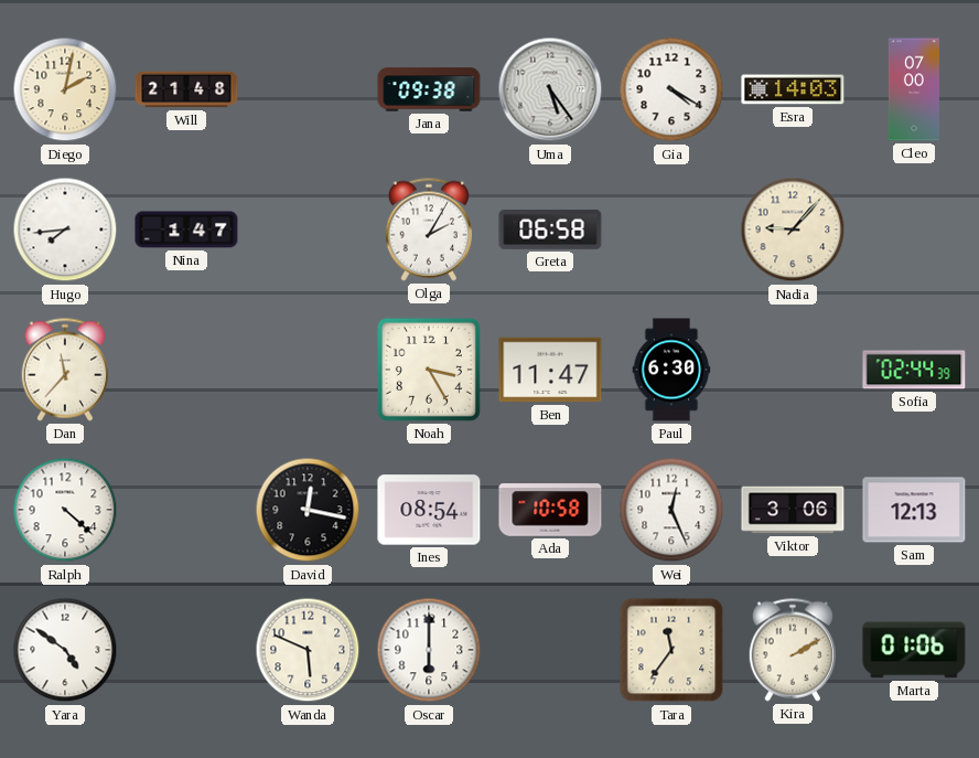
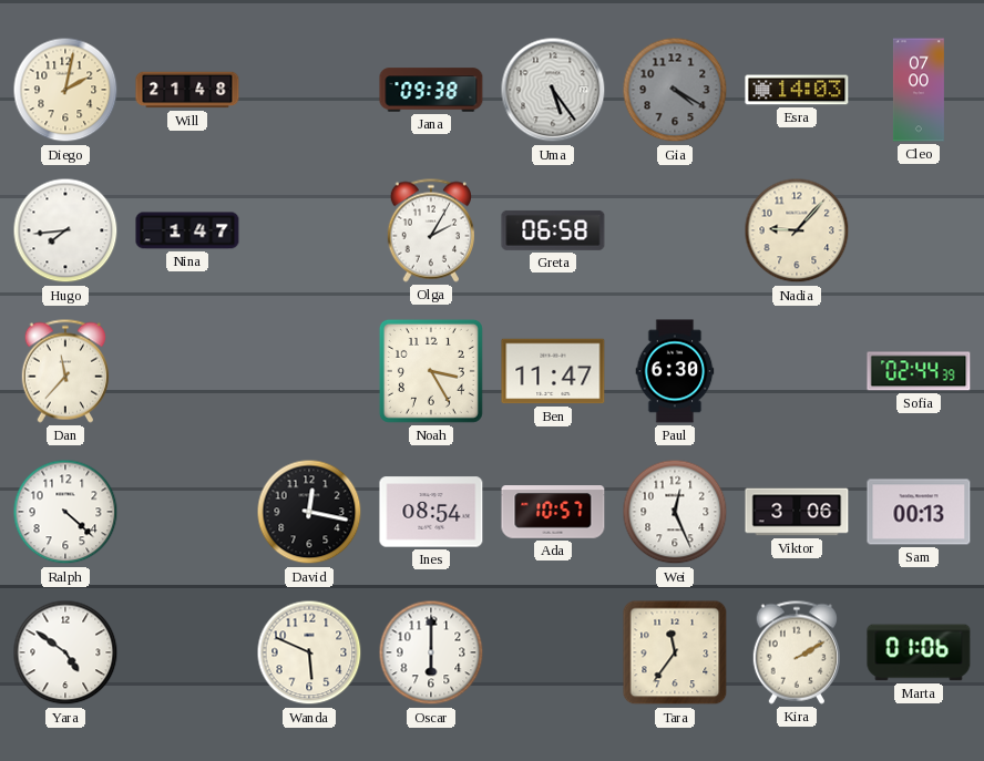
Gia dial: white -> grey
Ada: 10:58 -> 10:57
Sam: 12:13 -> 00:13
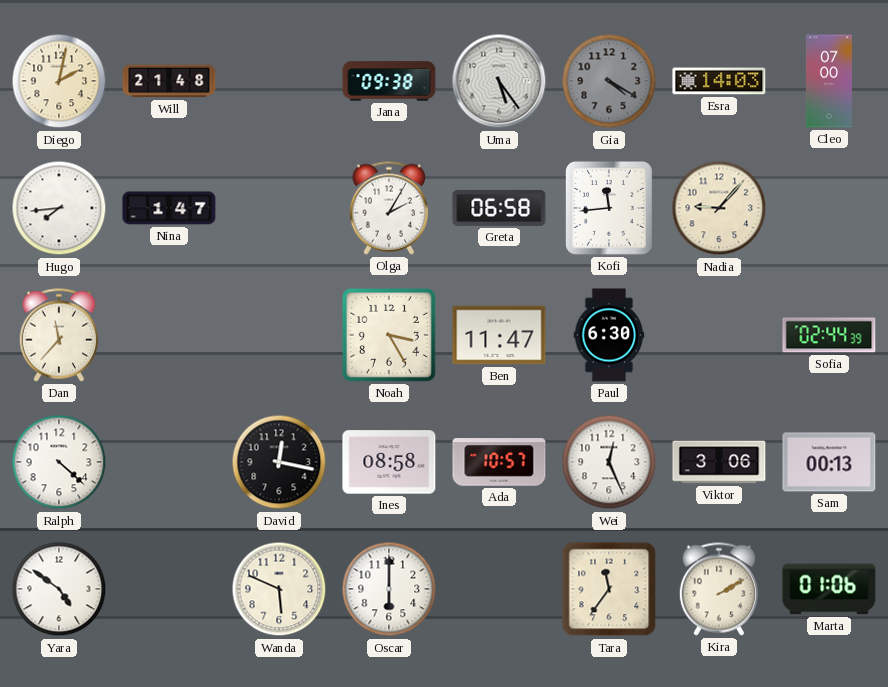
Kofi: none -> 11:44
Ines: 08:54 -> 08:58
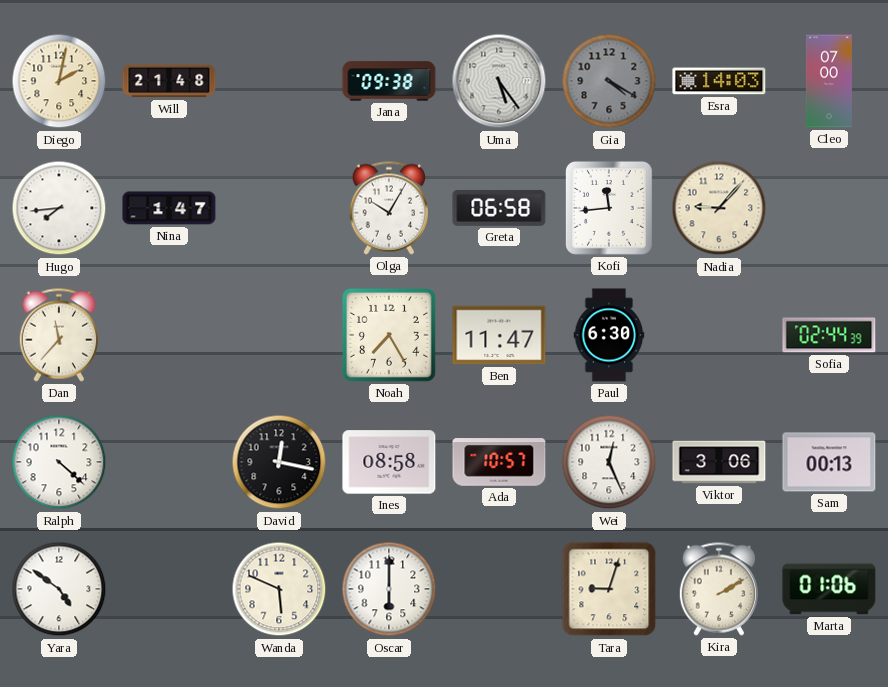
Olga: 2:05 -> 10:05
Noah: 3:25 -> 7:25
Tara: 11:36 -> 9:03
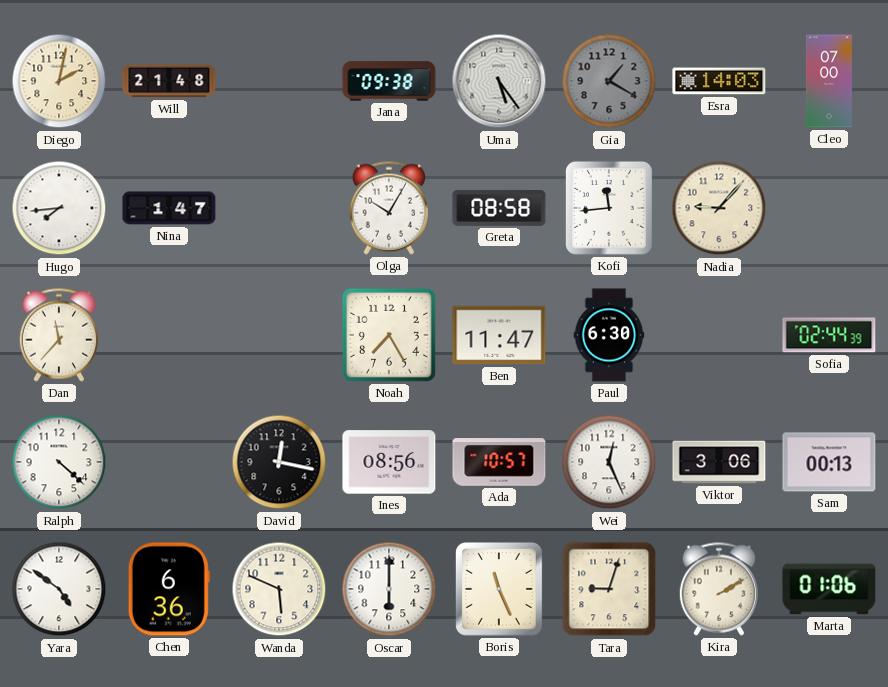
Gia: 4:20 -> 1:20
Greta: 06:58 -> 08:58
Ines: 08:58 -> 08:56
Chen: none -> 6:36
Boris: none -> 11:26
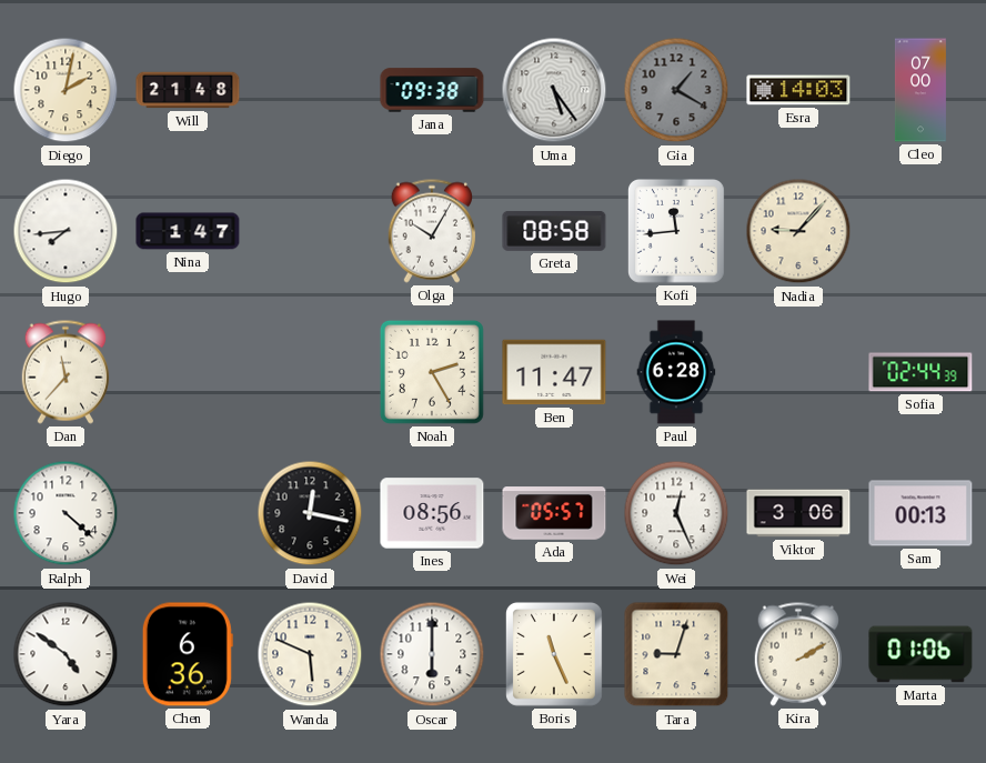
Noah: 7:25 -> 2:25
Paul: 6:30 -> 6:28
Ada: 10:57 -> 05:57
